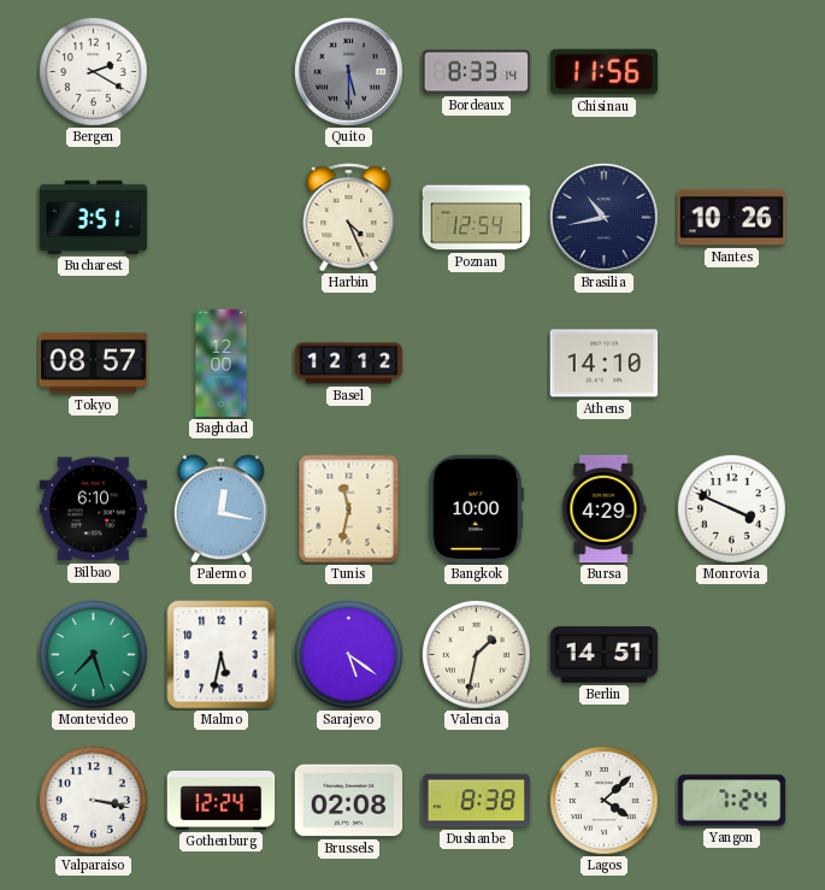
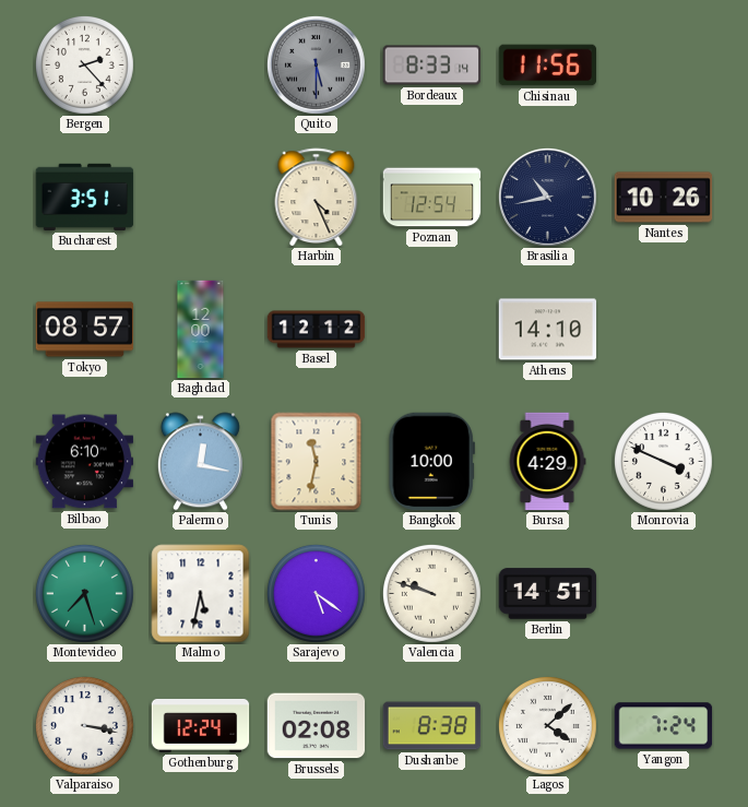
Bergen: 2:20 -> 2:23
Valencia: 1:32 -> 9:48
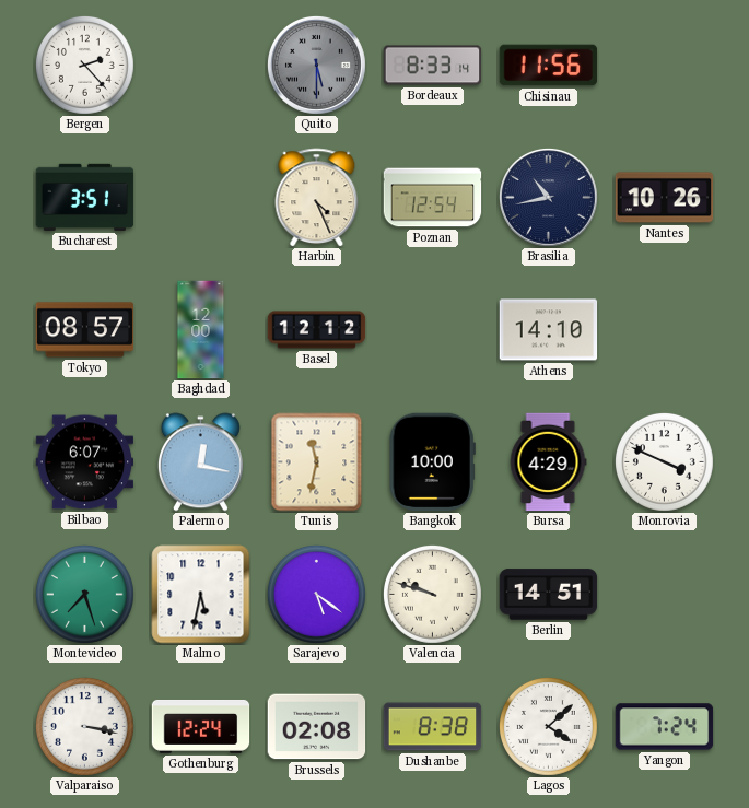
Bilbao: 6:10 -> 6:07
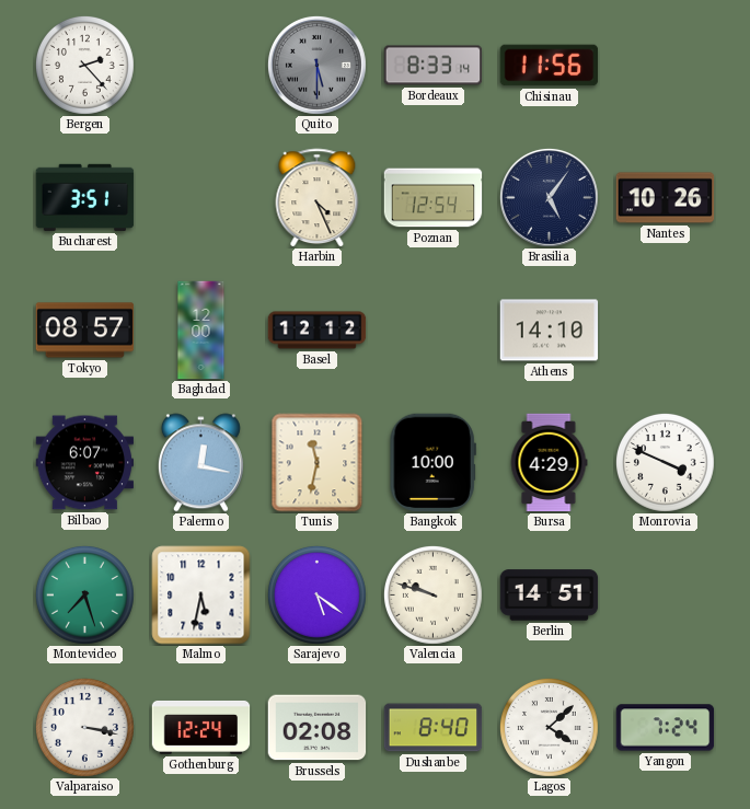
Brasilia: 10:43 -> 5:06
Dushanbe: 8:38 -> 8:40
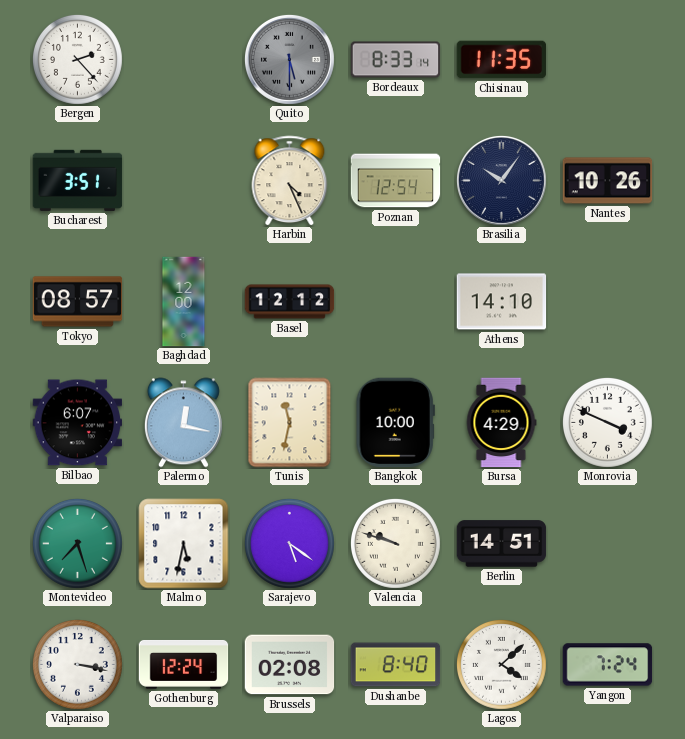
Chisinau: 11:56 -> 11:35
Brasilia: 5:06 -> 10:06
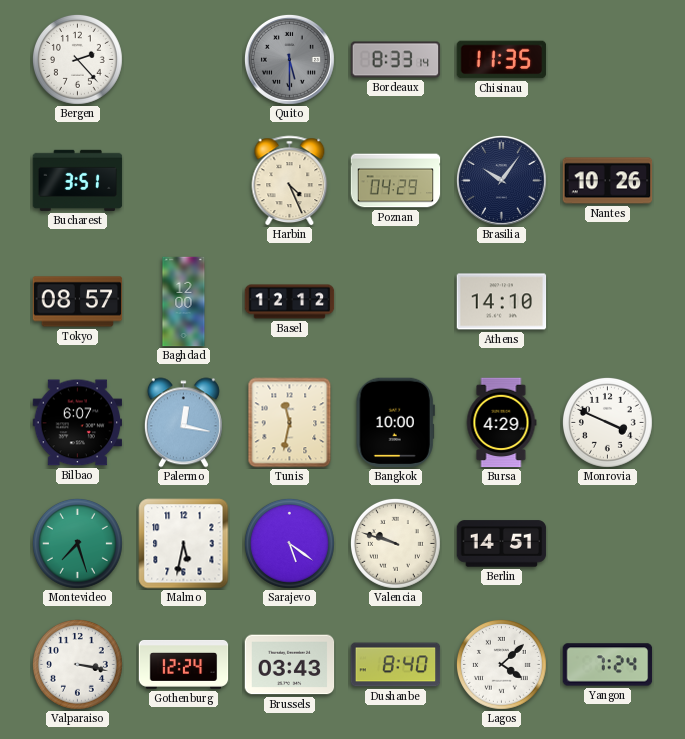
Poznan: 12:54 -> 04:29
Brussels: 02:08 -> 03:43
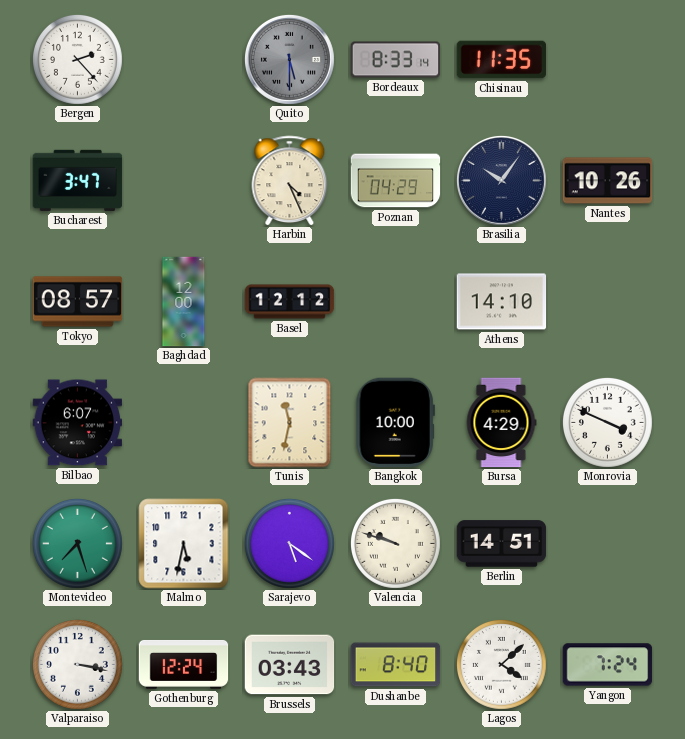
Bucharest: 3:51 -> 3:47
Palermo: 12:17 -> none
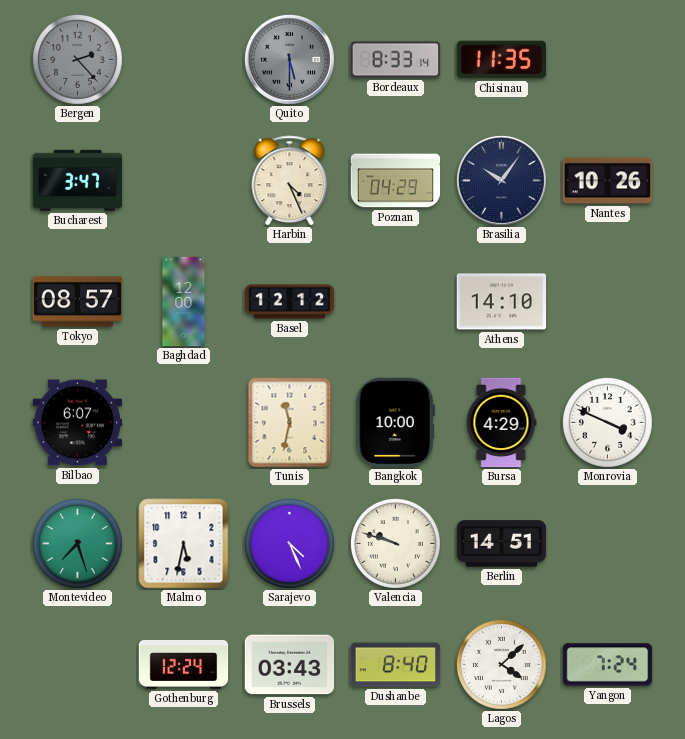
Bergen dial: white -> grey
Sarajevo: 5:21 -> 4:26
Valparaiso: 3:17 -> none
